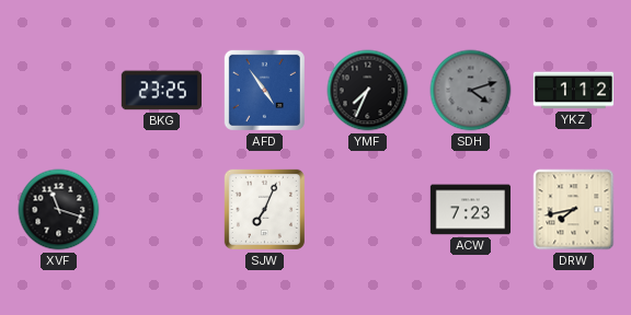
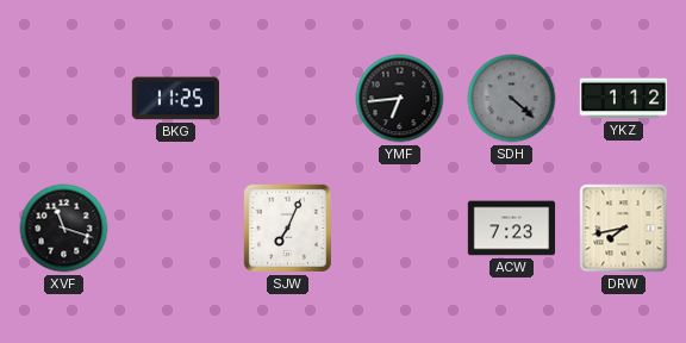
BKG: 23:25 -> 11:25
AFD: 4:54 -> none
YMF: 7:34 -> 6:44
SDH: 4:12 -> 4:22
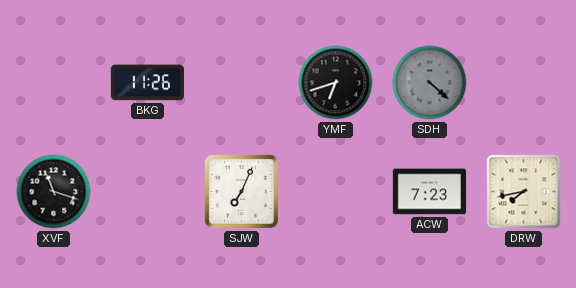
BKG: 11:25 -> 11:26
YMF: 6:44 -> 6:42
YKZ: 1:12 -> none
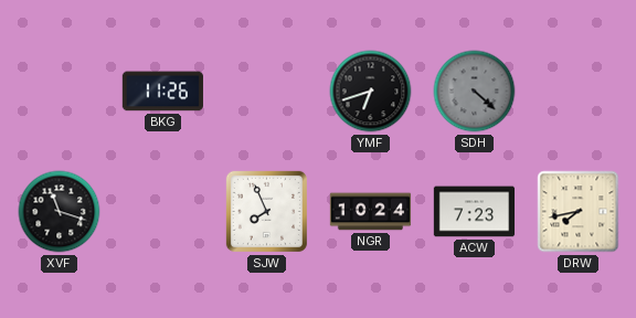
SJW: 7:04 -> 7:56
NGR: none -> 10:24
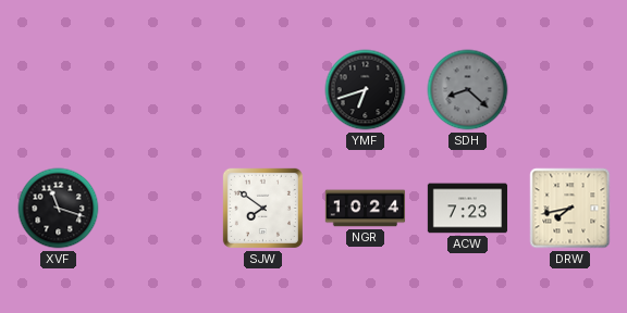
BKG: 11:26 -> none
SDH: 4:22 -> 8:22
SJW: 7:56 -> 7:51
